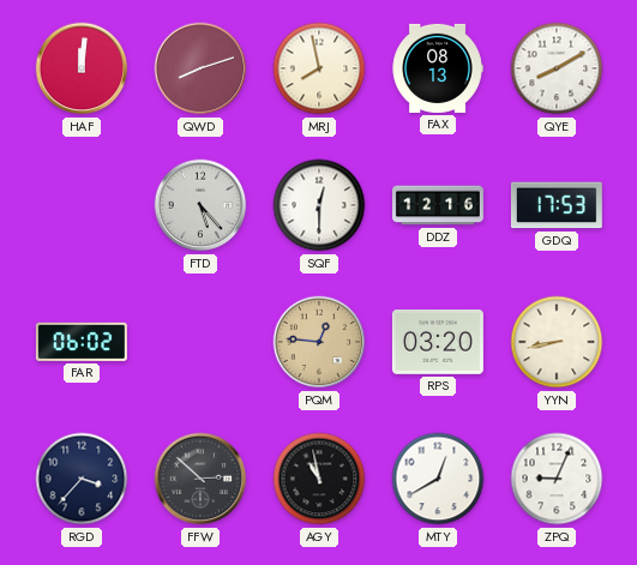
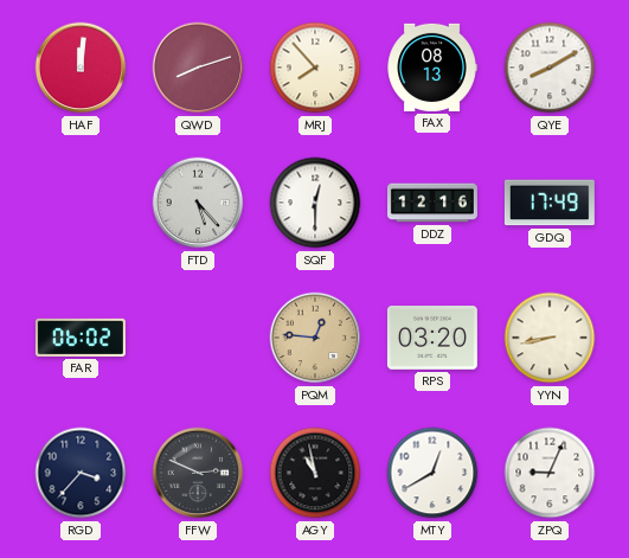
MRJ: 7:58 -> 7:53
GDQ: 17:53 -> 17:49
FFW: 2:52 -> 2:49
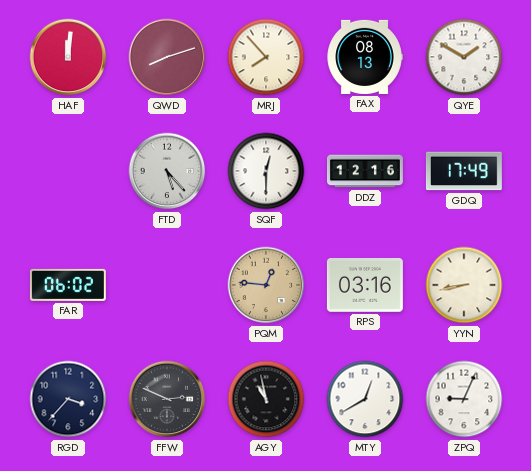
QYE: 8:10 -> 1:50
RPS: 03:20 -> 03:16
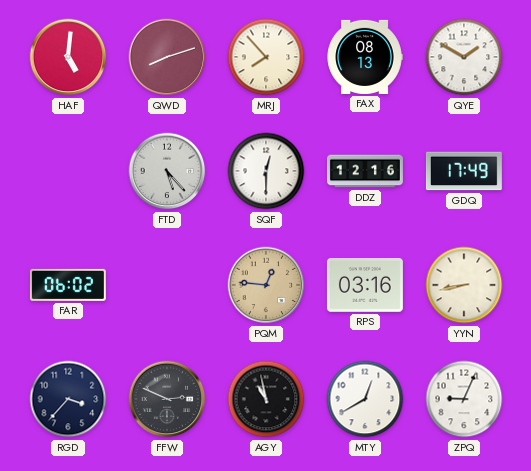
HAF: 12:01 -> 5:01
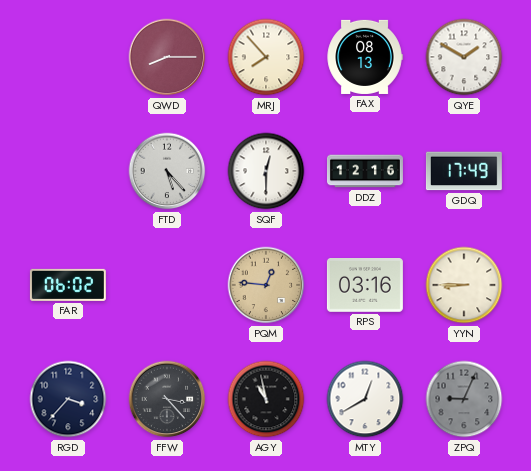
HAF: 5:01 -> none
QWD: 8:12 -> 8:15
YYN: 8:43 -> 8:45
FFW: 2:49 -> 3:23
ZPQ dial: white -> grey
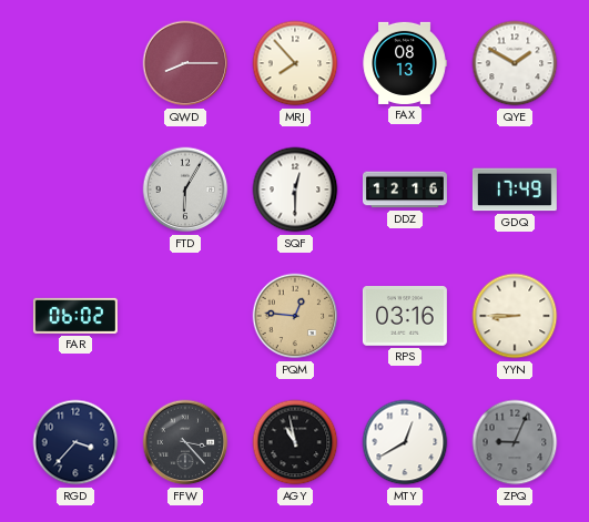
FTD: 5:23 -> 6:05
